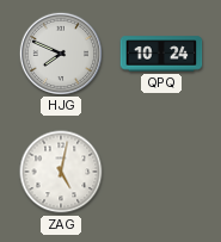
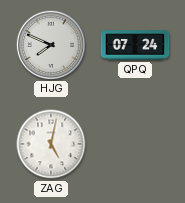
QPQ: 10:24 -> 07:24
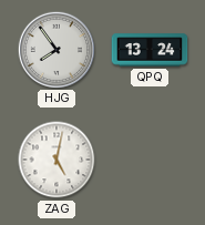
HJG: 7:49 -> 7:54
QPQ: 07:24 -> 13:24
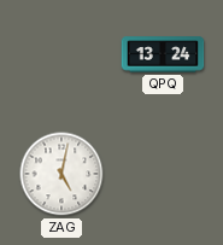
HJG: 7:54 -> none
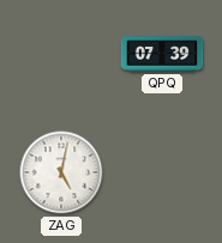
QPQ: 13:24 -> 07:39
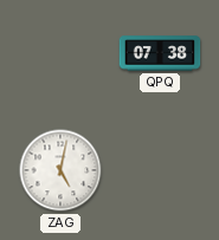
QPQ: 07:39 -> 07:38
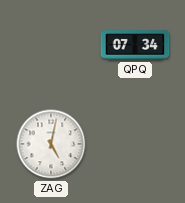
QPQ: 07:38 -> 07:34
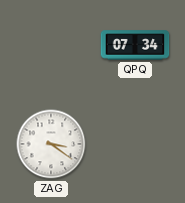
ZAG: 5:02 -> 3:21
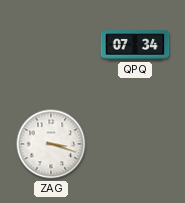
ZAG: 3:21 -> 3:18
